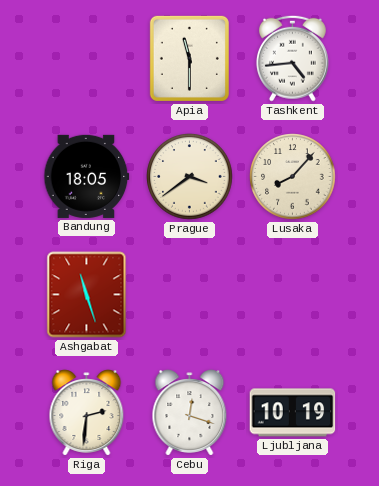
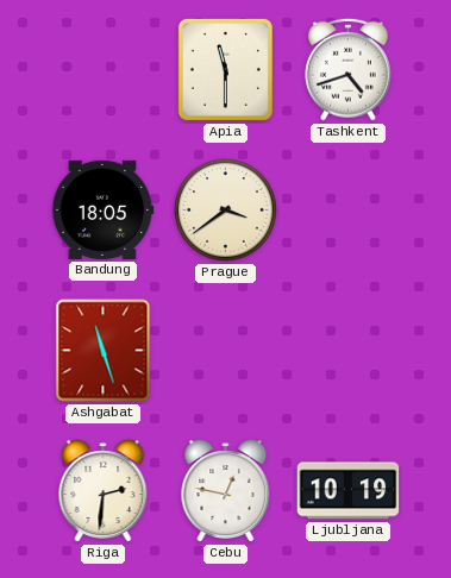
Tashkent: 4:44 -> 4:42
Lusaka: 8:07 -> none
Cebu: 12:18 -> 12:47
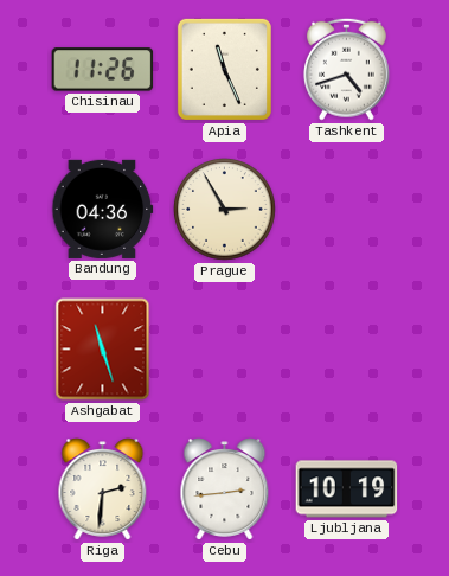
Chisinau: none -> 11:26
Apia: 11:30 -> 11:26
Bandung: 18:05 -> 04:36
Prague: 3:39 -> 2:55
Cebu: 12:47 -> 2:44
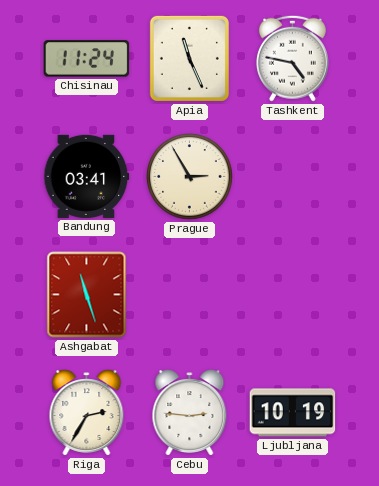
Chisinau: 11:26 -> 11:24
Tashkent: 4:42 -> 4:47
Bandung: 04:36 -> 03:41
Riga: 2:31 -> 2:35
Cebu: 2:44 -> 2:46
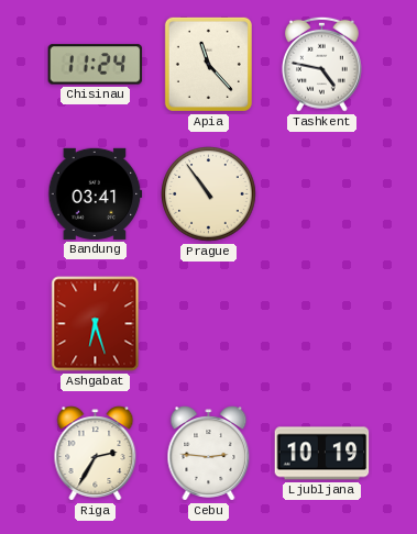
Apia: 11:26 -> 11:23
Prague: 2:55 -> 10:54
Ashgabat: 11:27 -> 6:27
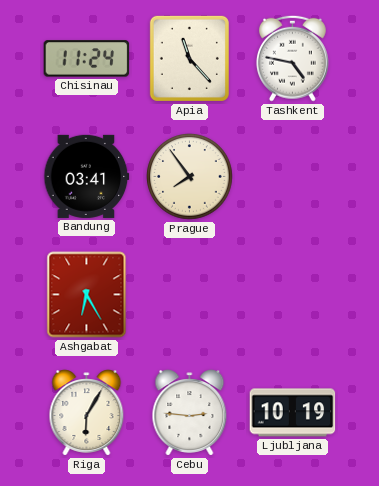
Prague: 10:54 -> 7:54
Ashgabat: 6:27 -> 6:25
Riga: 2:35 -> 6:05
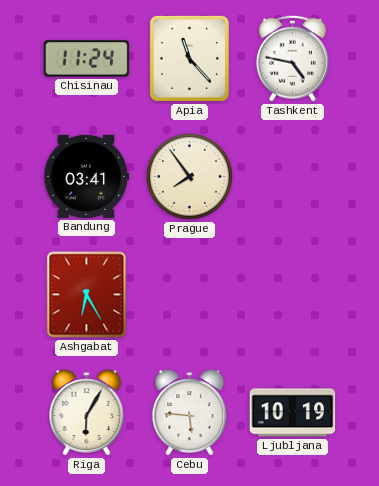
Cebu: 2:46 -> 5:46
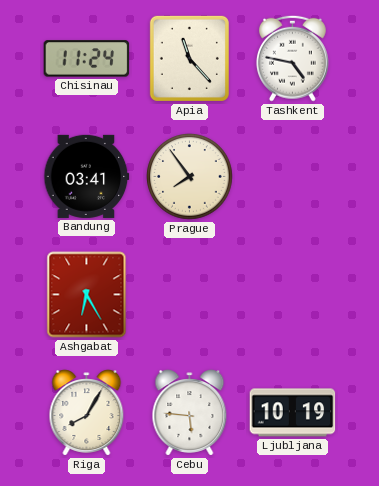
Riga: 6:05 -> 8:05
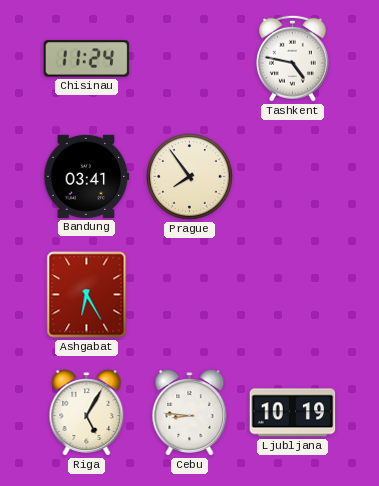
Apia: 11:23 -> none
Riga: 8:05 -> 5:05
Cebu: 5:46 -> 8:46
